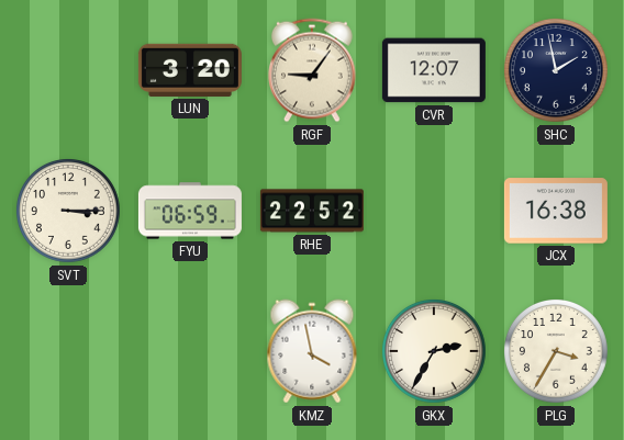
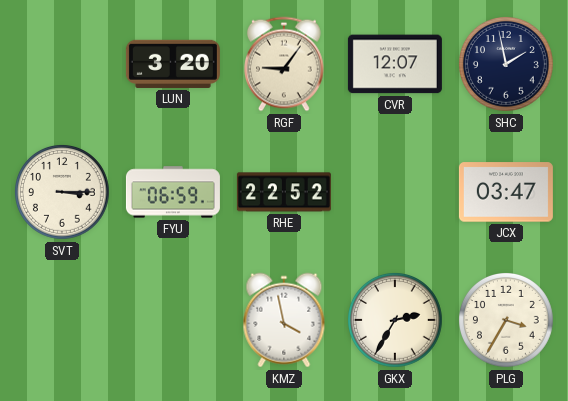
JCX: 16:38 -> 03:47
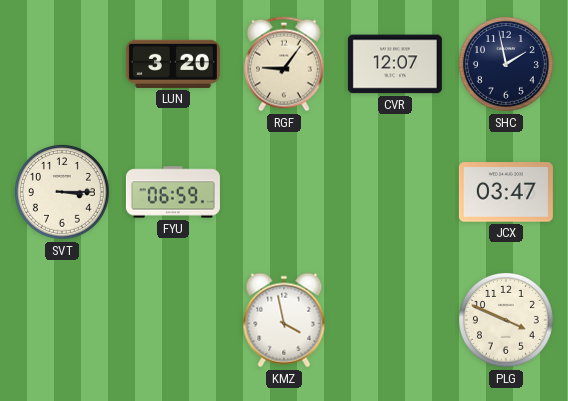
RHE: 22:52 -> none
GKX: 2:35 -> none
PLG: 3:35 -> 3:49
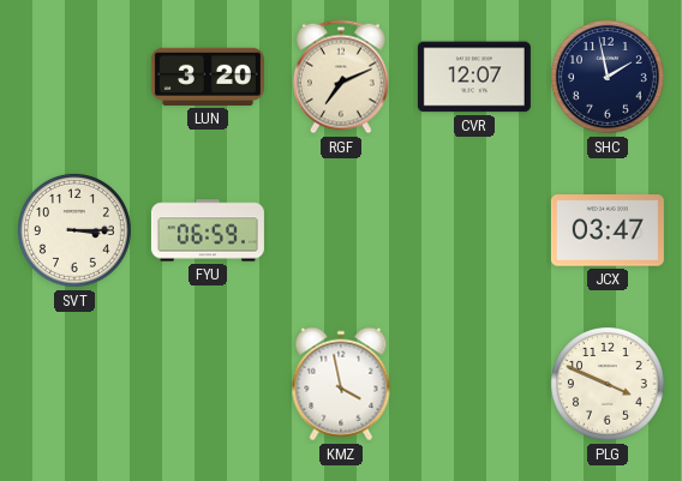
RGF: 9:06 -> 7:11
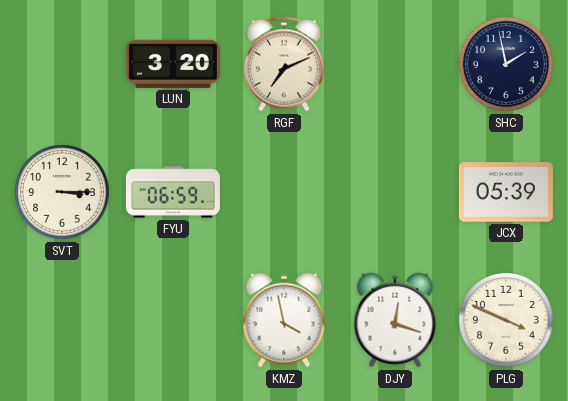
CVR: 12:07 -> none
JCX: 03:47 -> 05:39
DJY: none -> 12:18
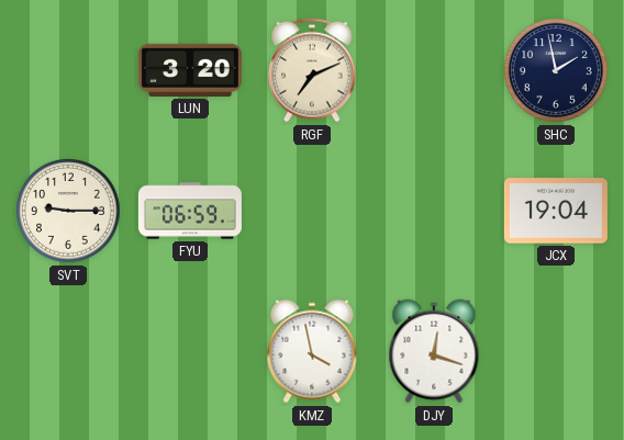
SVT: 3:15 -> 9:15
JCX: 05:39 -> 19:04
PLG: 3:49 -> none
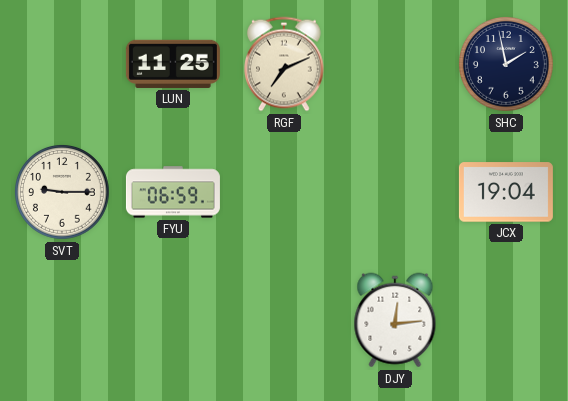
LUN: 3:20 -> 11:25
KMZ: 3:58 -> none
DJY: 12:18 -> 12:14
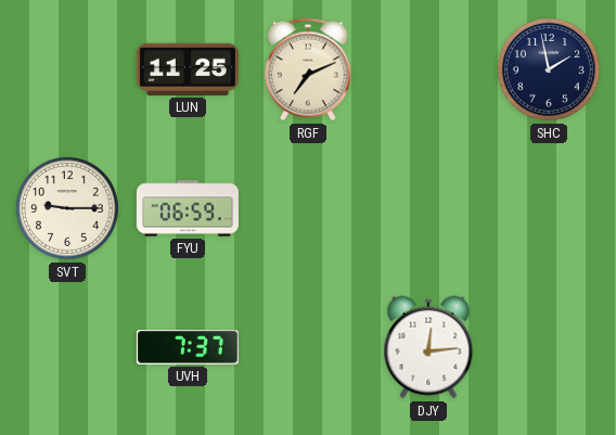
JCX: 19:04 -> none
UVH: none -> 7:37
